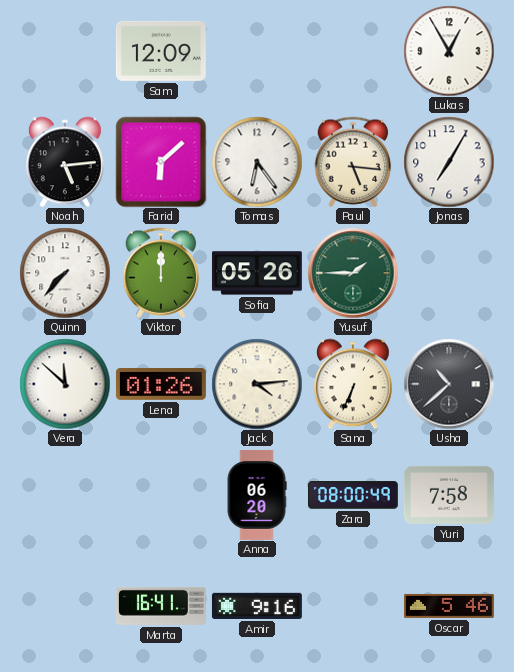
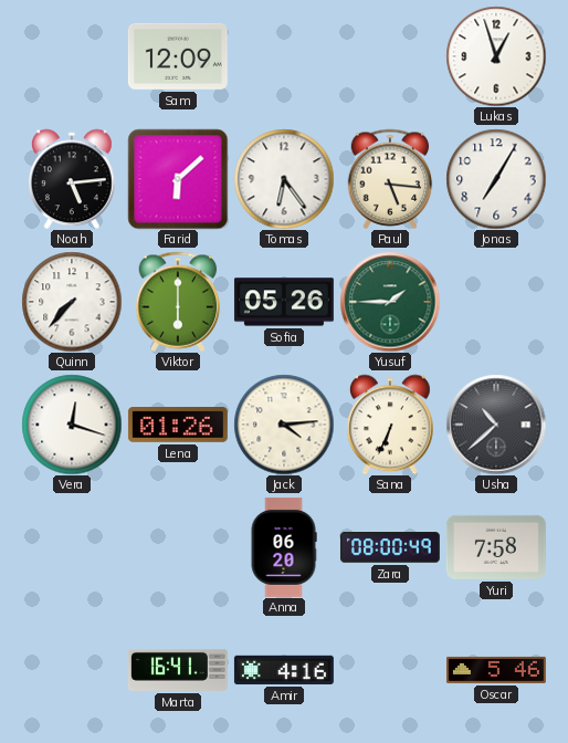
Lukas: 12:55 -> 12:57
Viktor: 12:00 -> 6:00
Vera: 11:52 -> 12:18
Amir: 9:16 -> 4:16
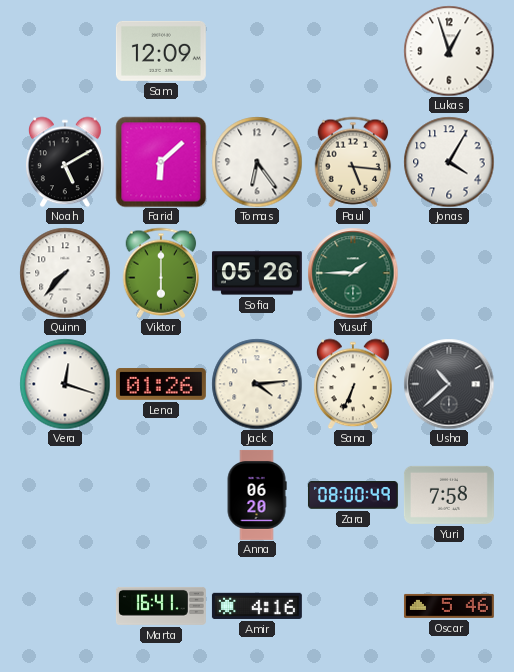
Noah: 5:14 -> 5:10
Jonas: 7:05 -> 4:05
